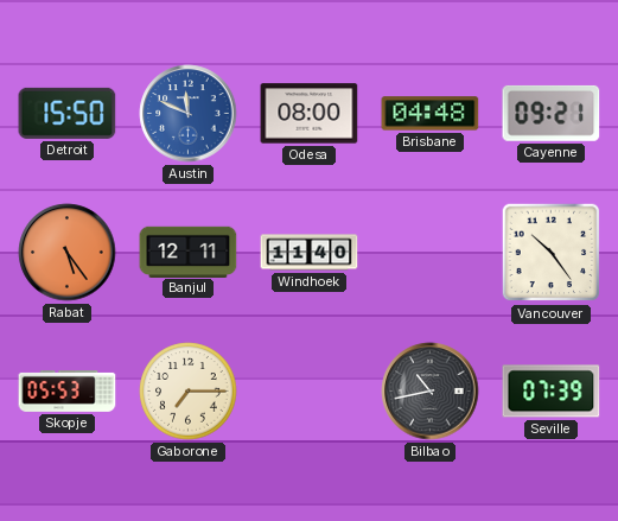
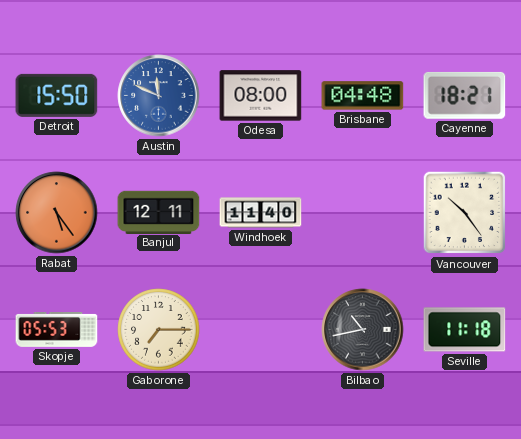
Cayenne: 09:21 -> 18:21
Seville: 07:39 -> 11:18
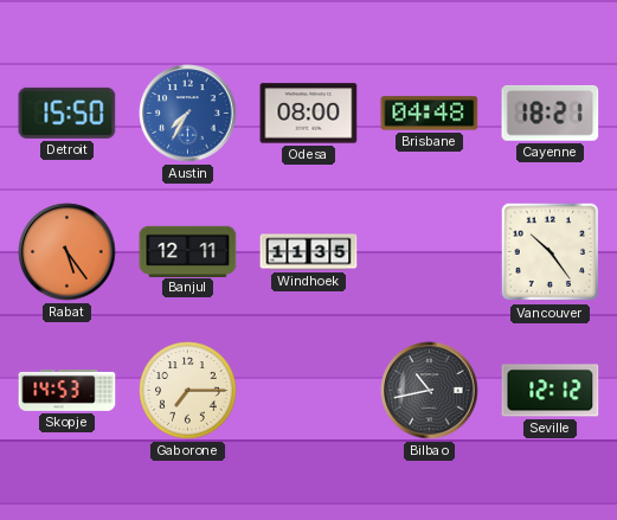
Austin: 11:49 -> 7:35
Windhoek: 11:40 -> 11:35
Skopje: 05:53 -> 14:53
Seville: 11:18 -> 12:12
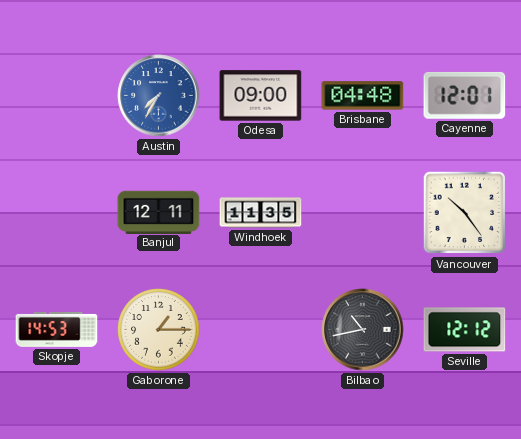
Detroit: 15:50 -> none
Odesa: 08:00 -> 09:00
Cayenne: 18:21 -> 12:01
Rabat: 5:24 -> none
Gaborone: 7:15 -> 1:15
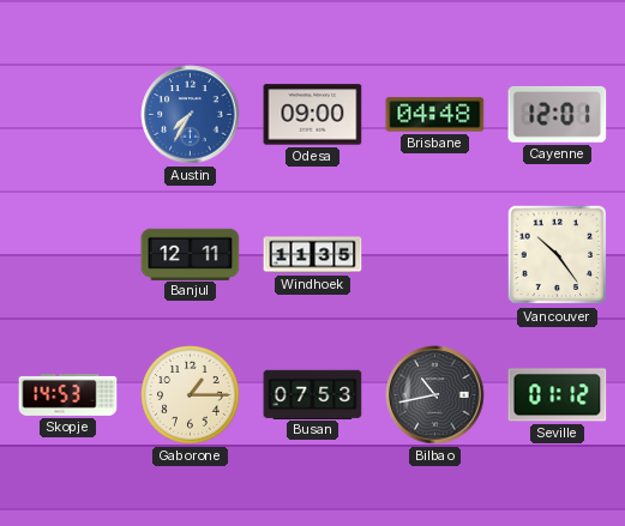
Busan: none -> 07:53
Seville: 12:12 -> 01:12
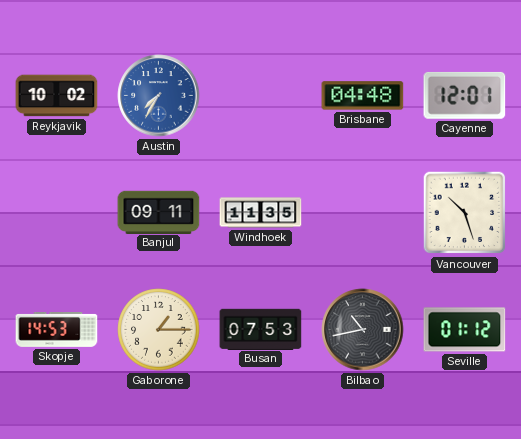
Reykjavik: none -> 10:02
Odesa: 09:00 -> none
Banjul: 12:11 -> 09:11
Vancouver: 10:24 -> 10:27
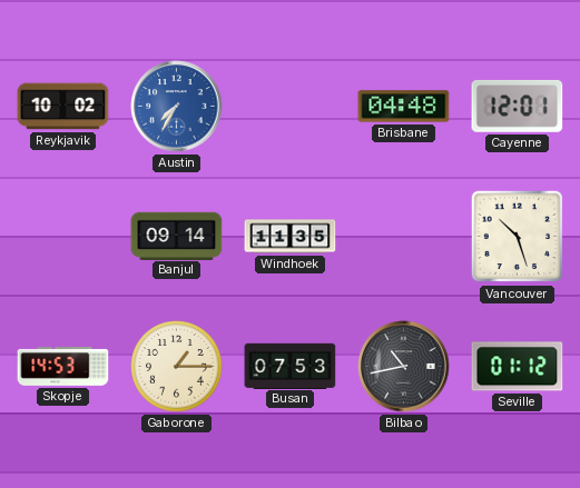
Banjul: 09:11 -> 09:14
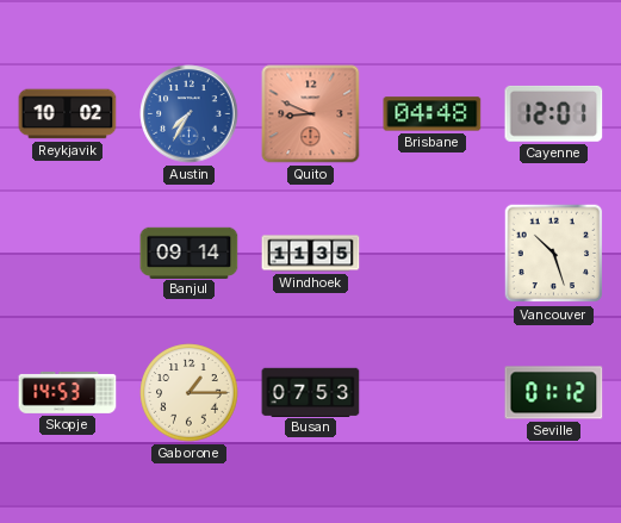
Quito: none -> 8:49
Bilbao: 10:43 -> none
